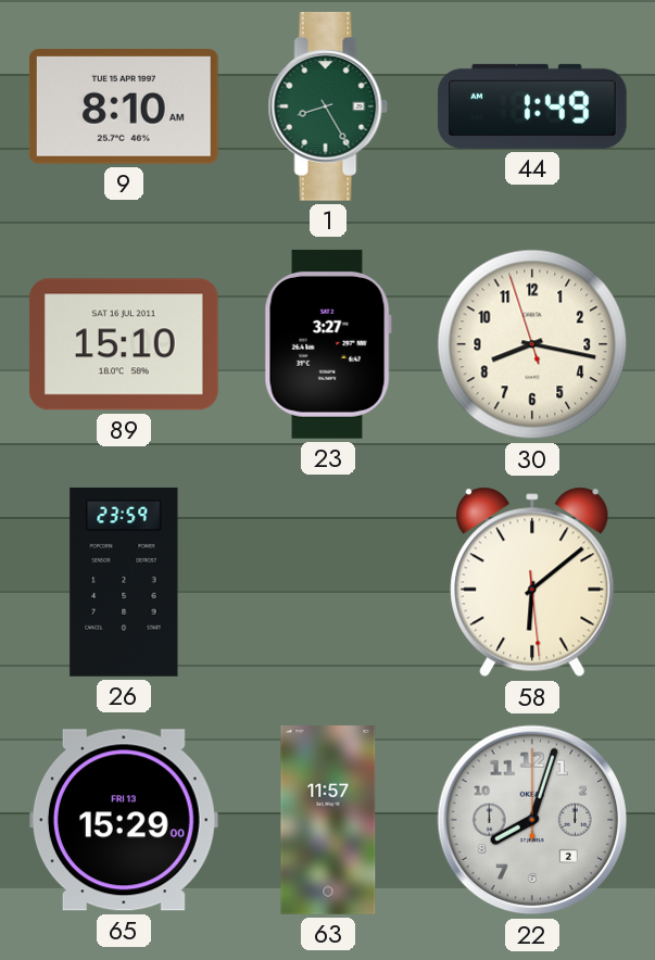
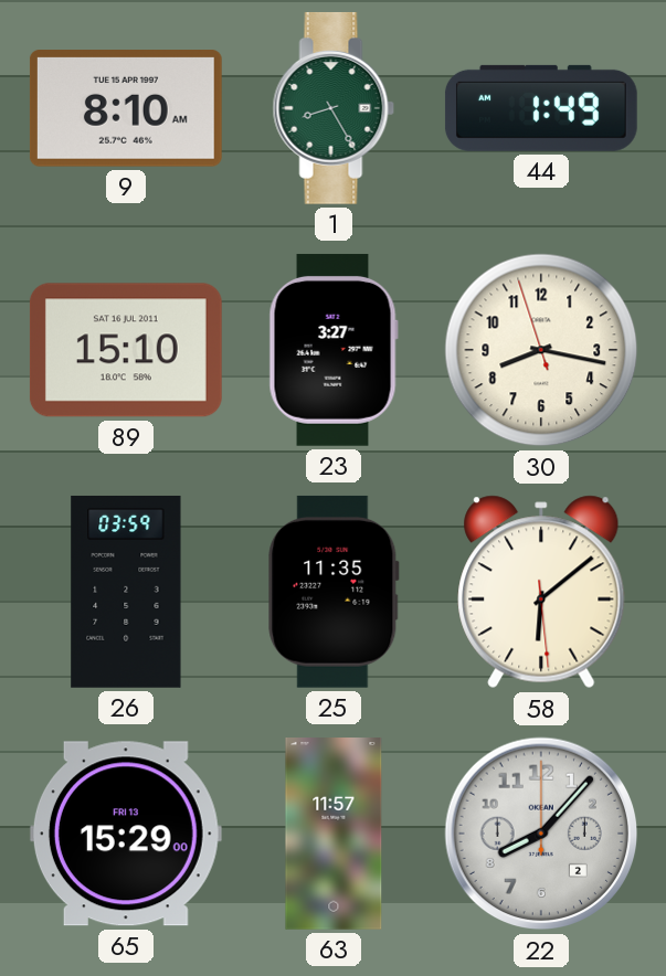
26: 23:59 -> 03:59
25: none -> 11:35
22: 8:03 -> 8:07
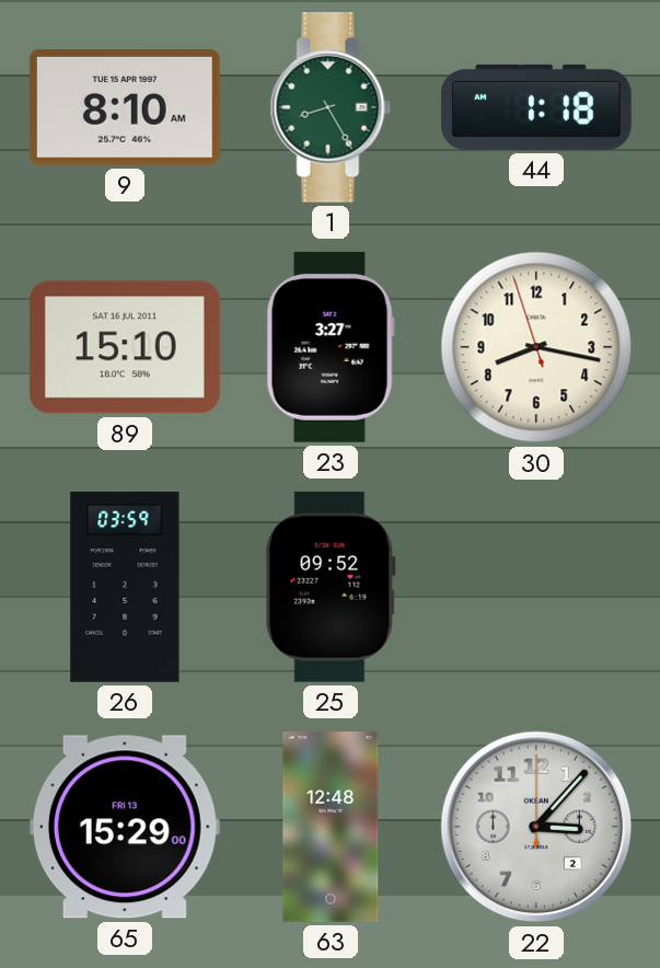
44: 1:49 -> 1:18
25: 11:35 -> 09:52
58: 6:08 -> none
63: 11:57 -> 12:48
22: 8:07 -> 3:07
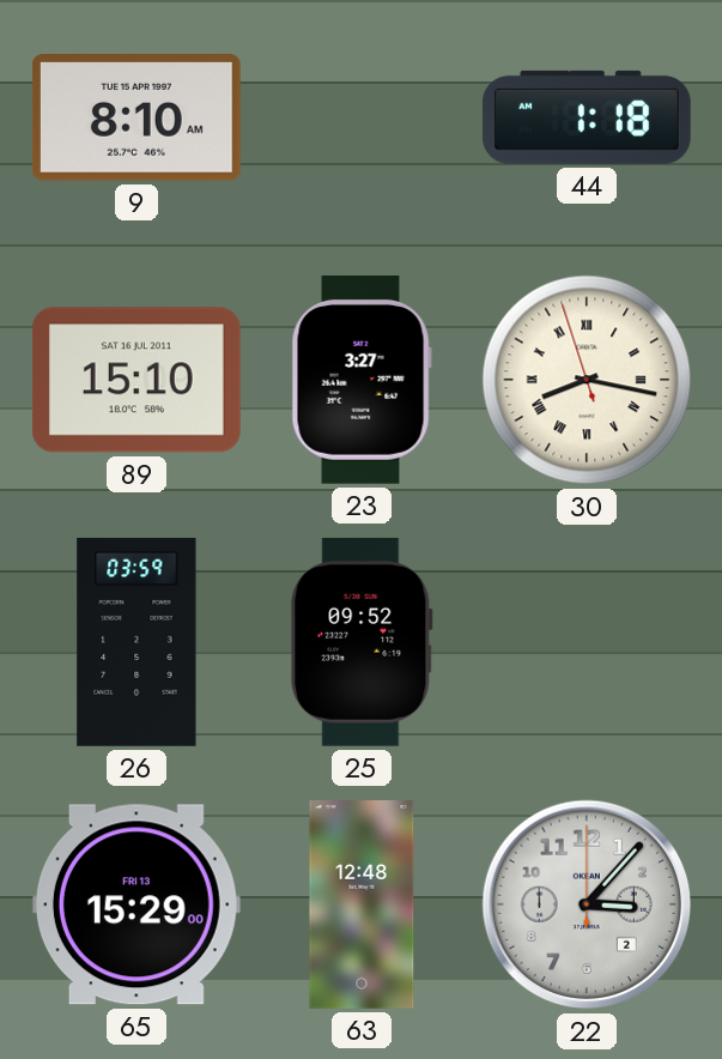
1: 8:25 -> none
30 numerals: Arabic -> Roman
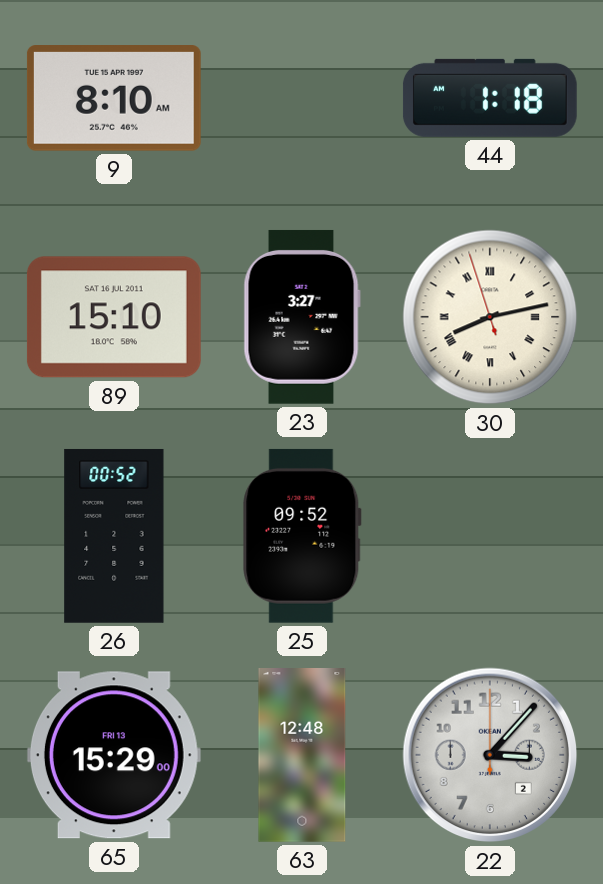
30: 8:16 -> 8:12
26: 03:59 -> 00:52
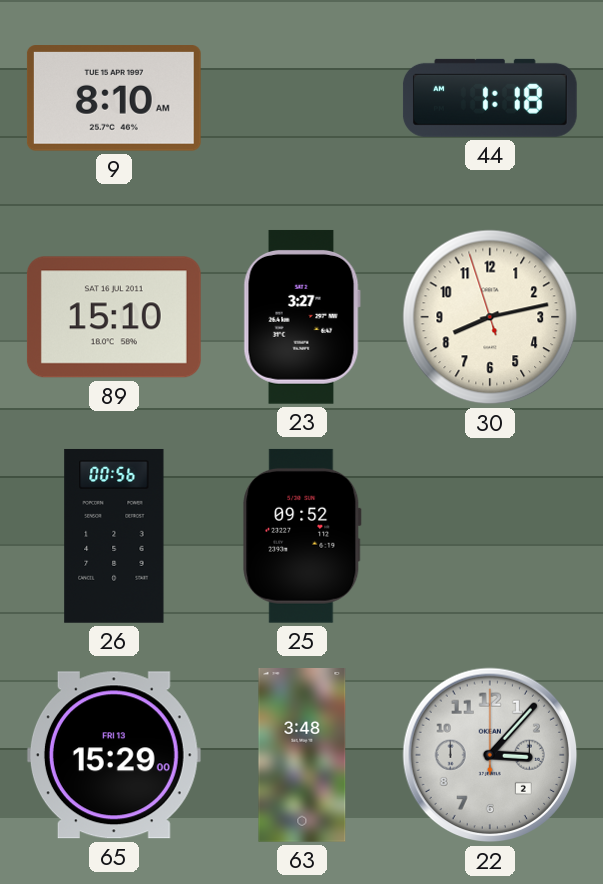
30 numerals: Roman -> Arabic
26: 00:52 -> 00:56
63: 12:48 -> 3:48
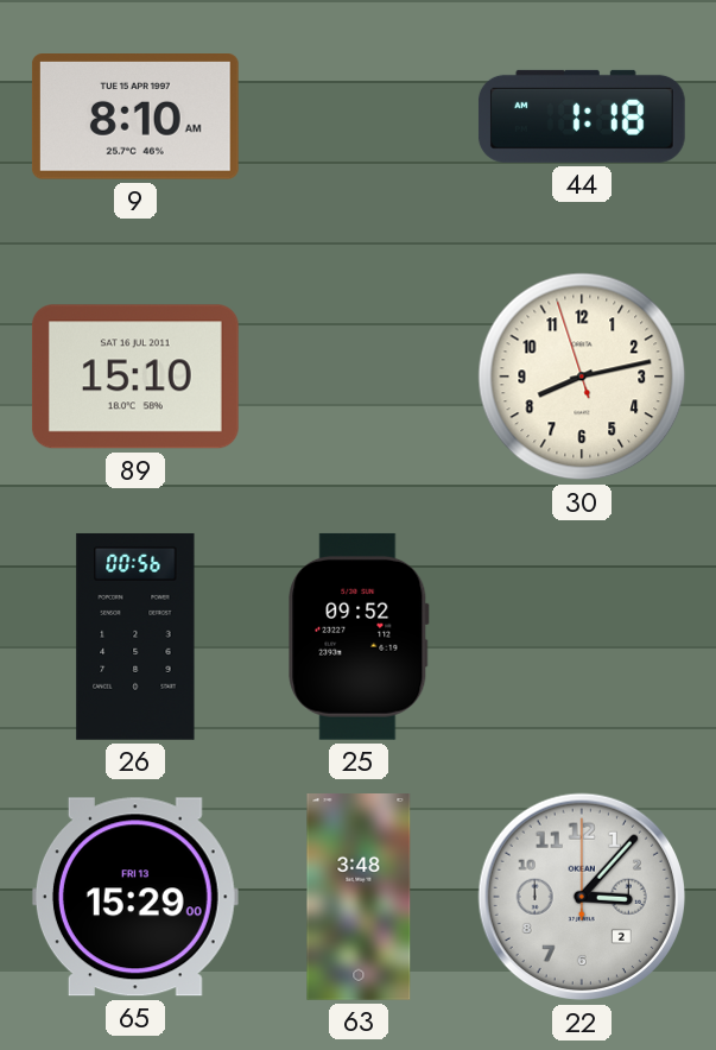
23: 3:27 -> none
